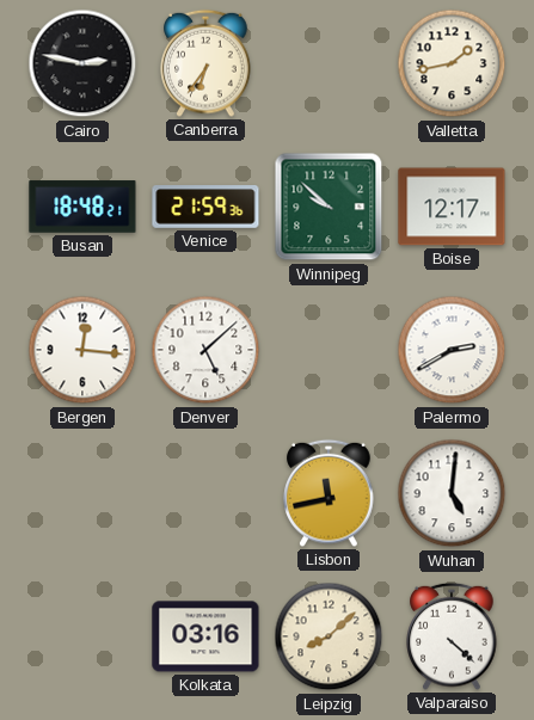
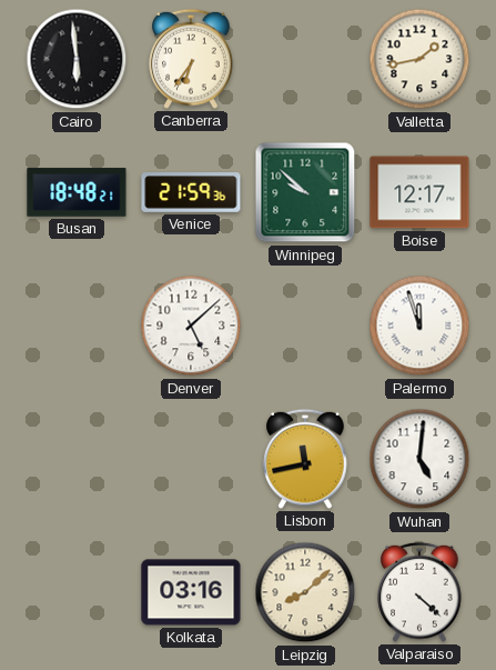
Cairo: 2:47 -> 5:59
Bergen: 12:16 -> none
Palermo: 2:40 -> 11:57
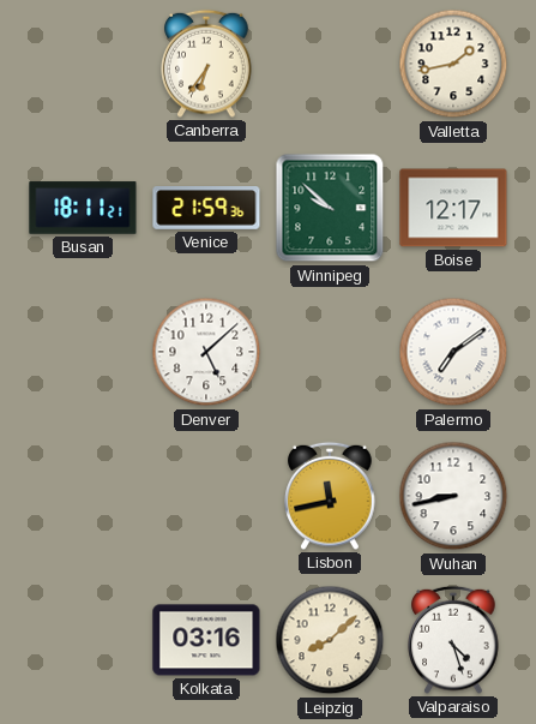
Cairo: 5:59 -> none
Busan: 18:48 -> 18:11
Palermo: 11:57 -> 7:09
Wuhan: 5:01 -> 8:43
Valparaiso: 4:22 -> 4:27
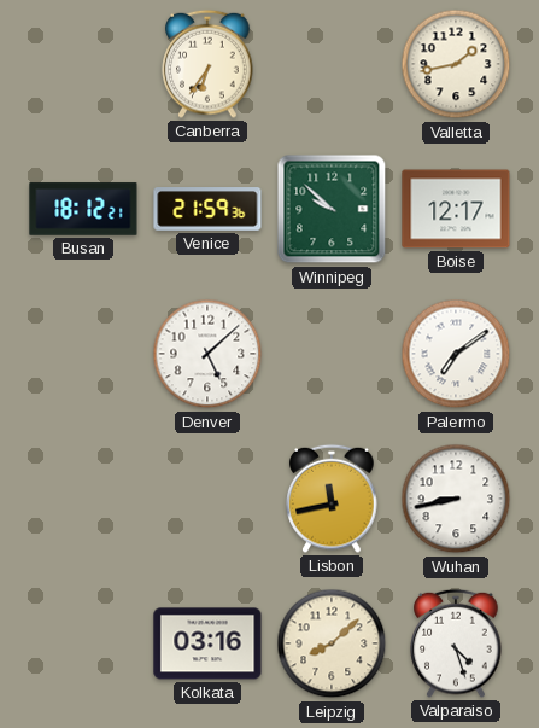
Busan: 18:11 -> 18:12
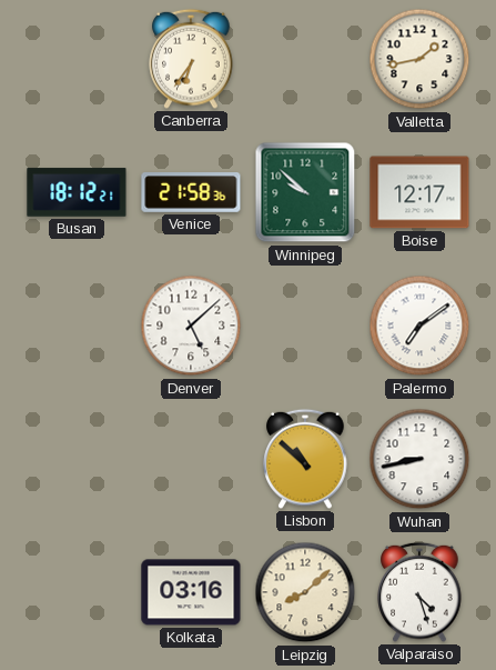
Venice: 21:59 -> 21:58
Lisbon: 11:43 -> 10:52
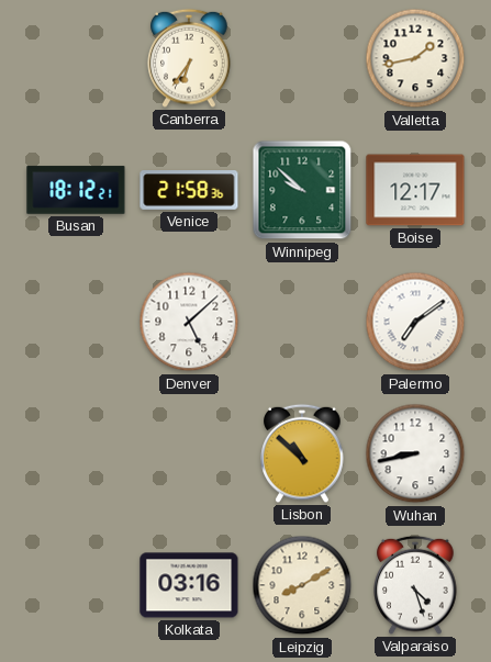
Leipzig: 8:08 -> 8:10
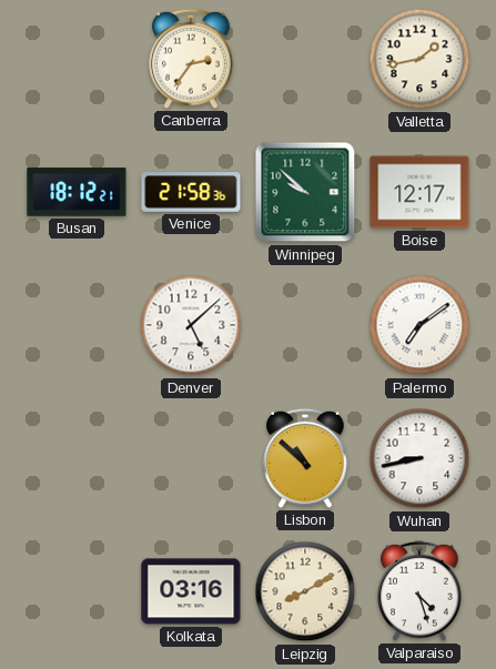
Canberra: 6:36 -> 2:36
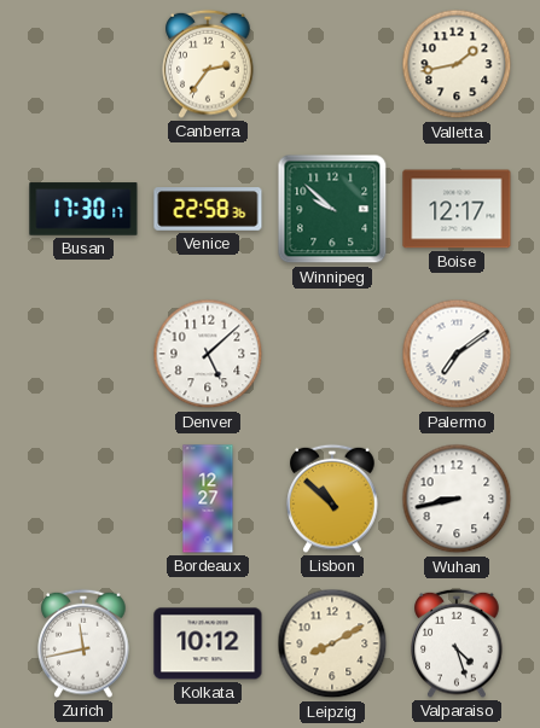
Busan: 18:12 -> 17:30
Venice: 21:58 -> 22:58
Bordeaux: none -> 12:27
Zurich: none -> 11:43
Kolkata: 03:16 -> 10:12
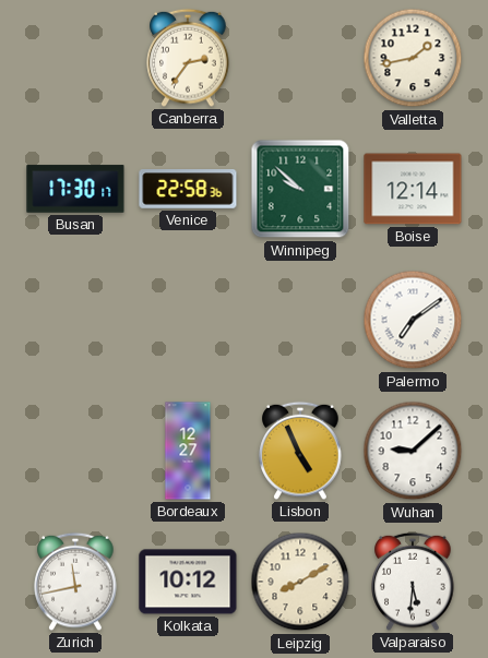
Boise: 12:17 -> 12:14
Denver: 5:08 -> none
Lisbon: 10:52 -> 4:56
Wuhan: 8:43 -> 9:08
Valparaiso: 4:27 -> 5:31
